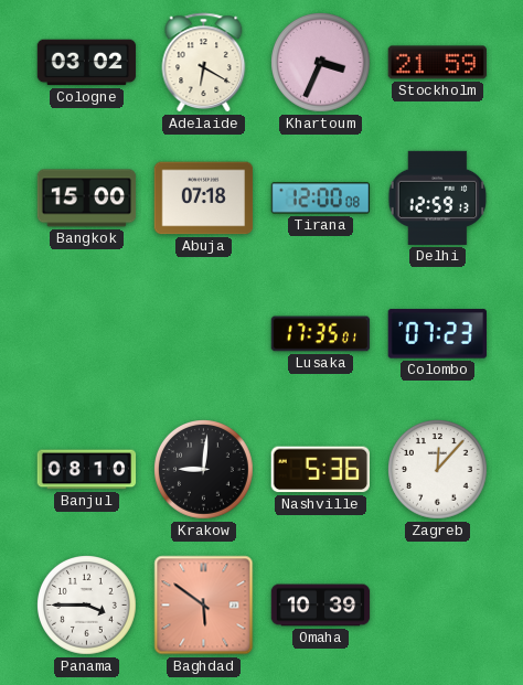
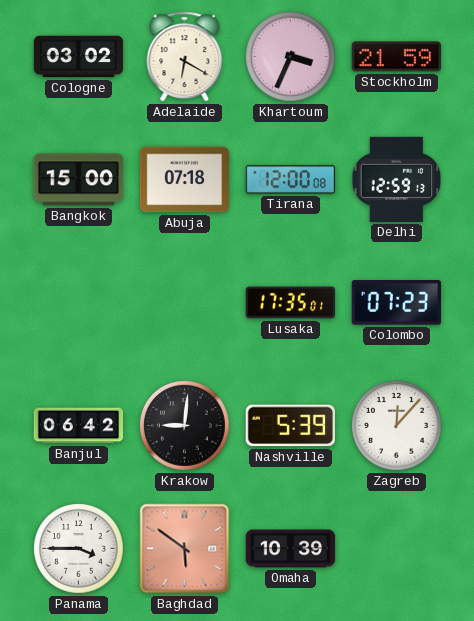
Banjul: 08:10 -> 06:42
Nashville: 5:36 -> 5:39
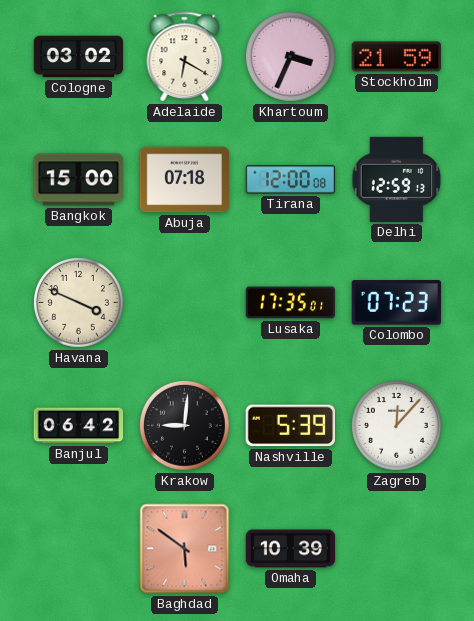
Havana: none -> 3:49
Panama: 3:45 -> none
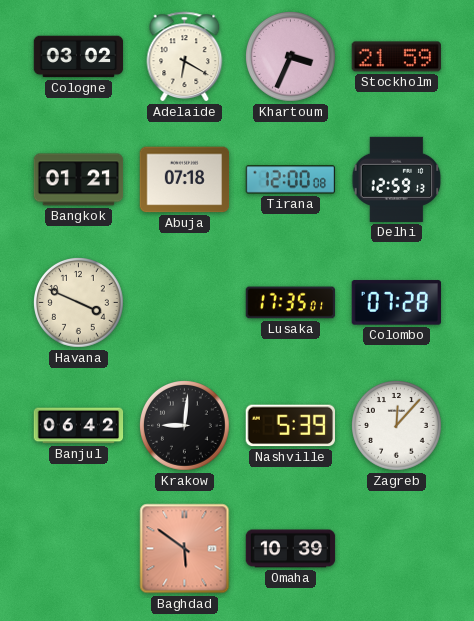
Bangkok: 15:00 -> 01:21
Colombo: 07:23 -> 07:28
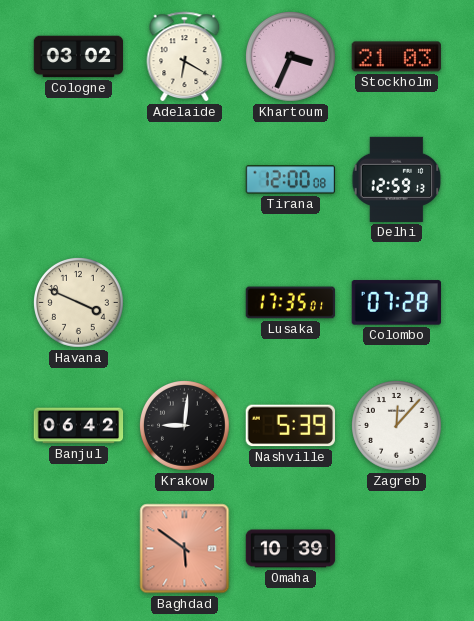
Stockholm: 21:59 -> 21:03
Bangkok: 01:21 -> none
Abuja: 07:18 -> none
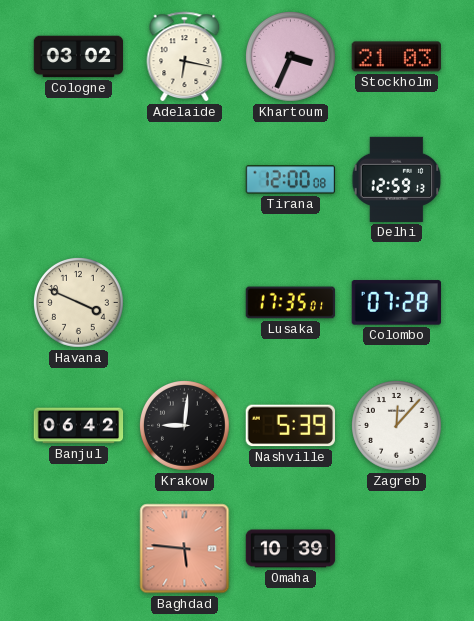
Adelaide: 6:20 -> 6:17
Baghdad: 5:51 -> 5:46
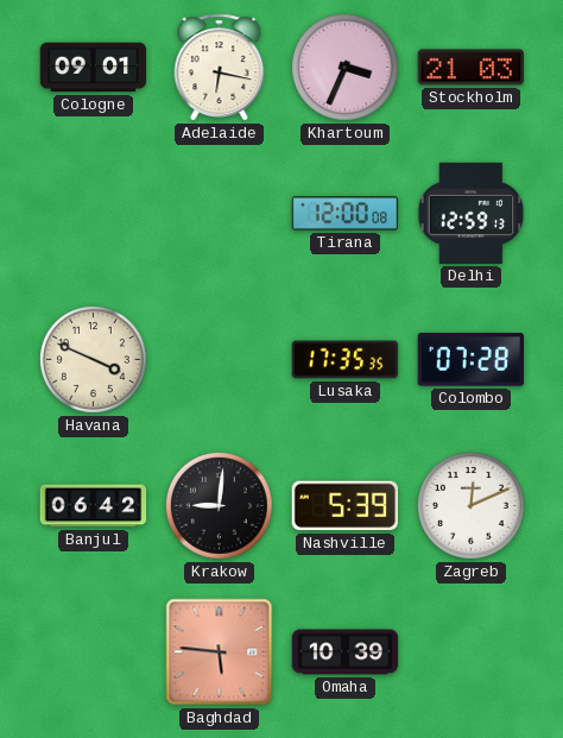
Cologne: 03:02 -> 09:01
Lusaka: 17:35:01 -> 17:35:35
Zagreb: 12:07 -> 12:11
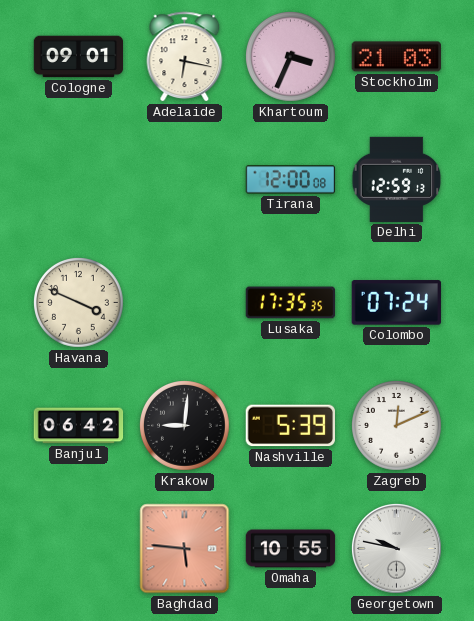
Colombo: 07:28 -> 07:24
Omaha: 10:39 -> 10:55
Georgetown: none -> 9:47
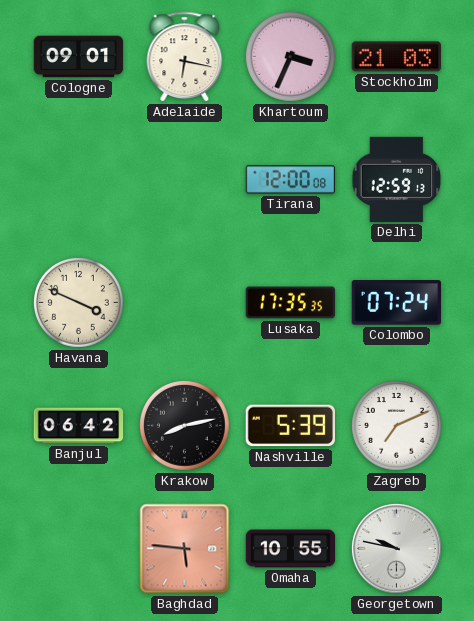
Krakow: 9:01 -> 8:13
Zagreb: 12:11 -> 7:11
